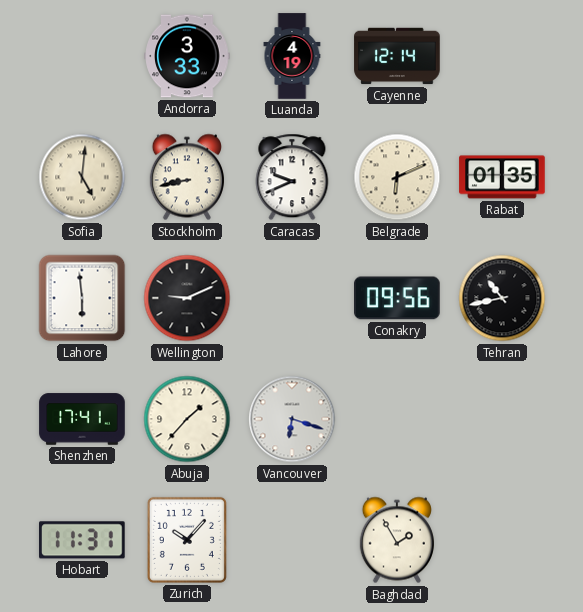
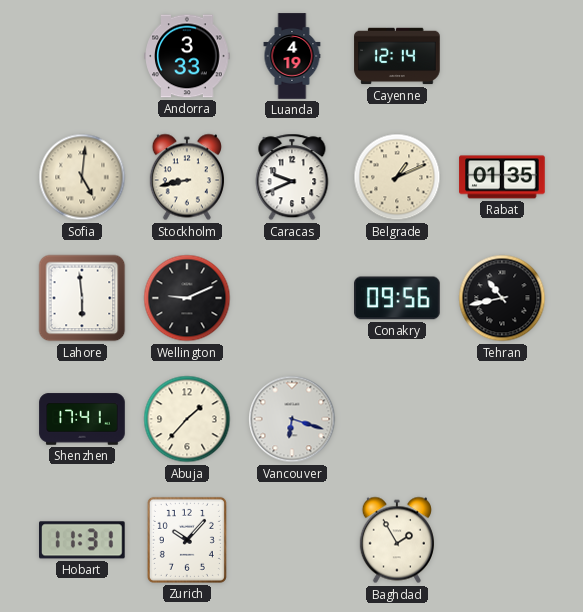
Belgrade: 6:11 -> 1:11
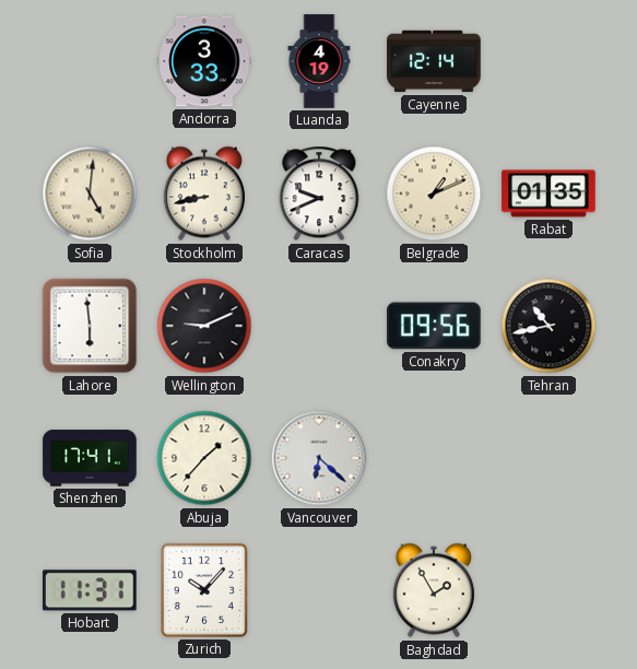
Vancouver: 6:18 -> 6:22
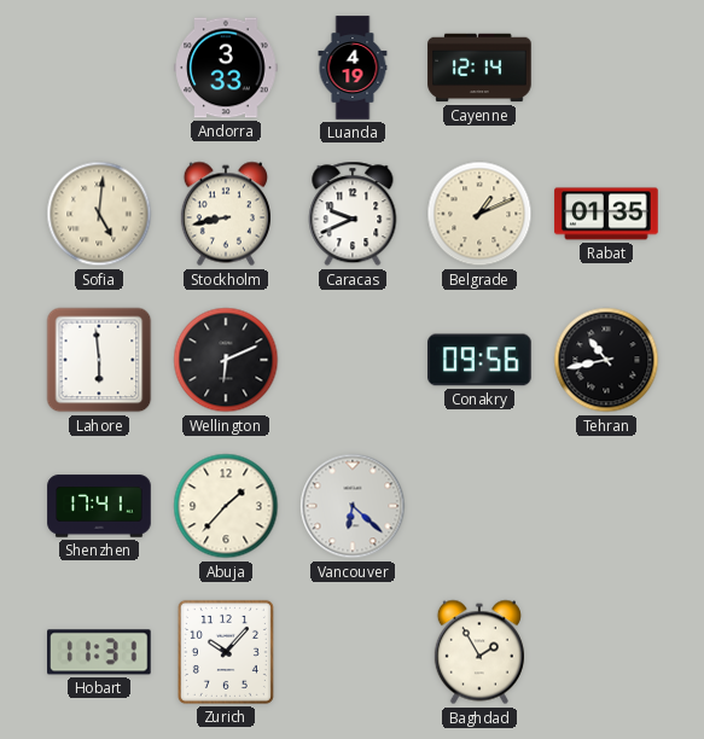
Wellington: 9:11 -> 6:11
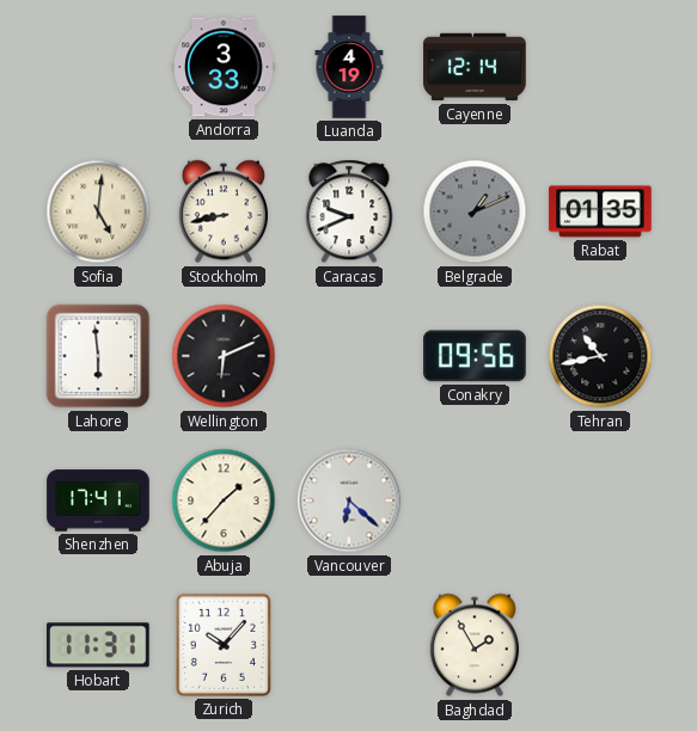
Belgrade dial: cream -> grey
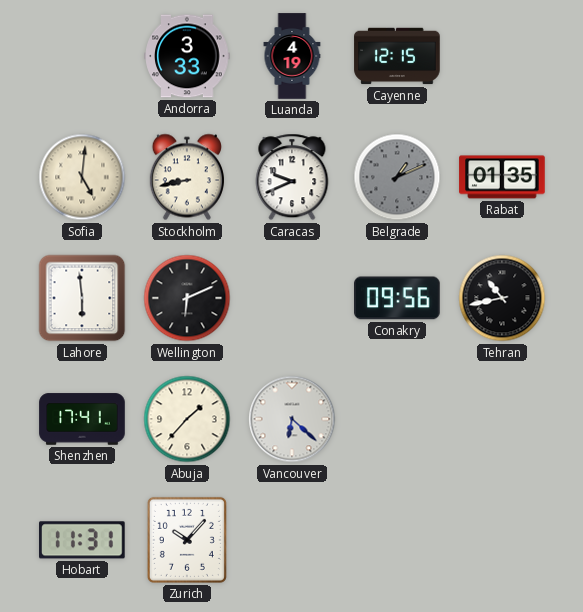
Cayenne: 12:14 -> 12:15
Baghdad: 1:55 -> none
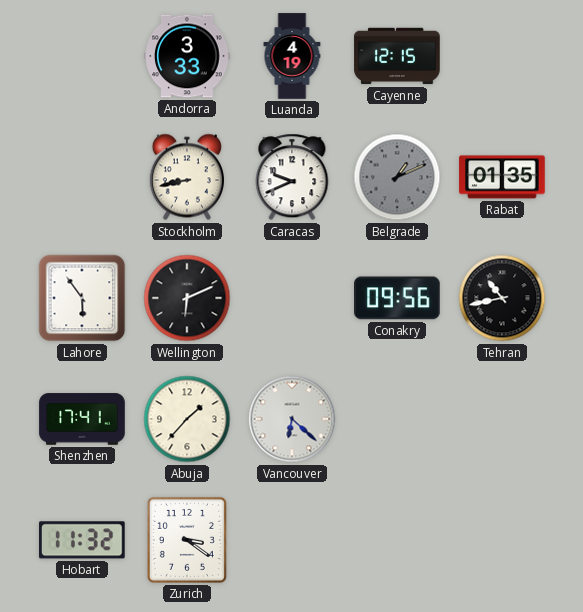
Sofia: 5:01 -> none
Lahore: 5:59 -> 5:54
Hobart: 11:31 -> 11:32
Zurich: 10:07 -> 3:21
